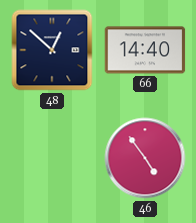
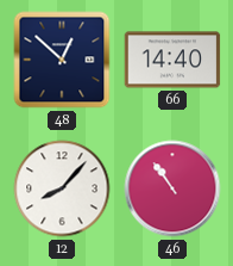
12: none -> 8:07
46: 4:54 -> 10:54
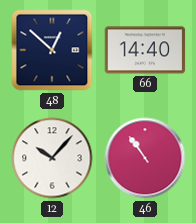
12: 8:07 -> 10:07
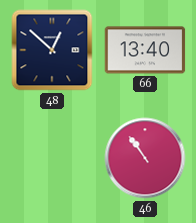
66: 14:40 -> 13:40
12: 10:07 -> none
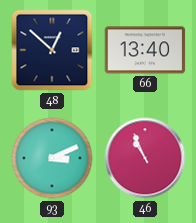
93: none -> 3:11
46: 10:54 -> 10:56
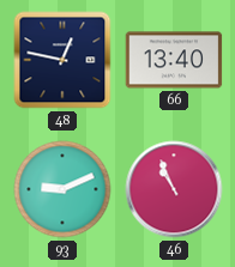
48: 12:52 -> 12:47
93: 3:11 -> 9:11
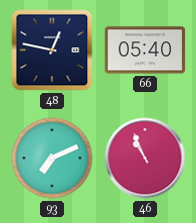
66: 13:40 -> 05:40
93: 9:11 -> 7:11
